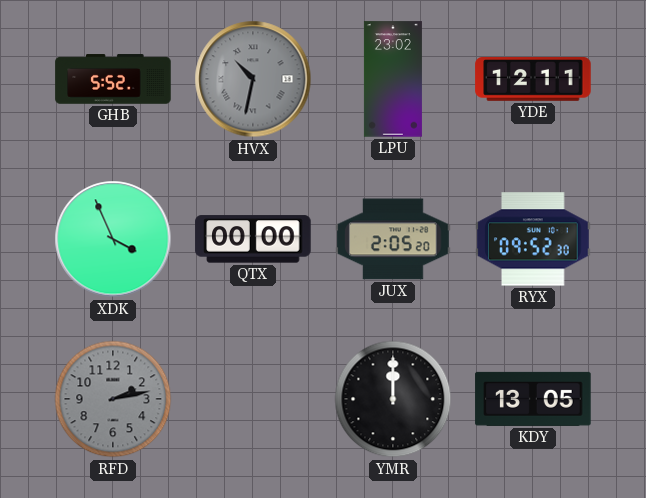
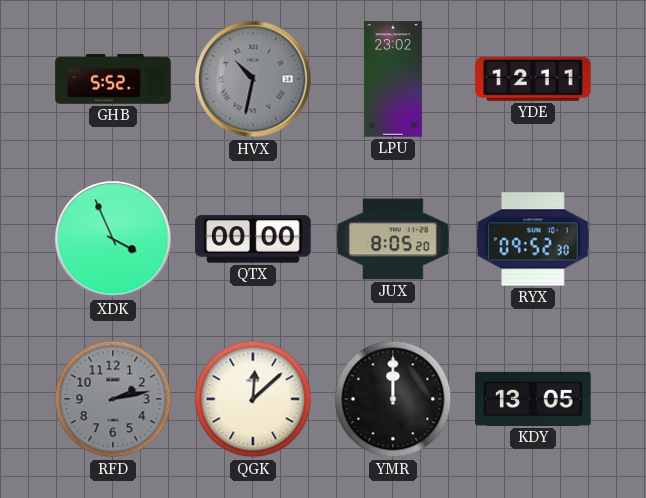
JUX: 2:05 -> 8:05
QGK: none -> 12:08
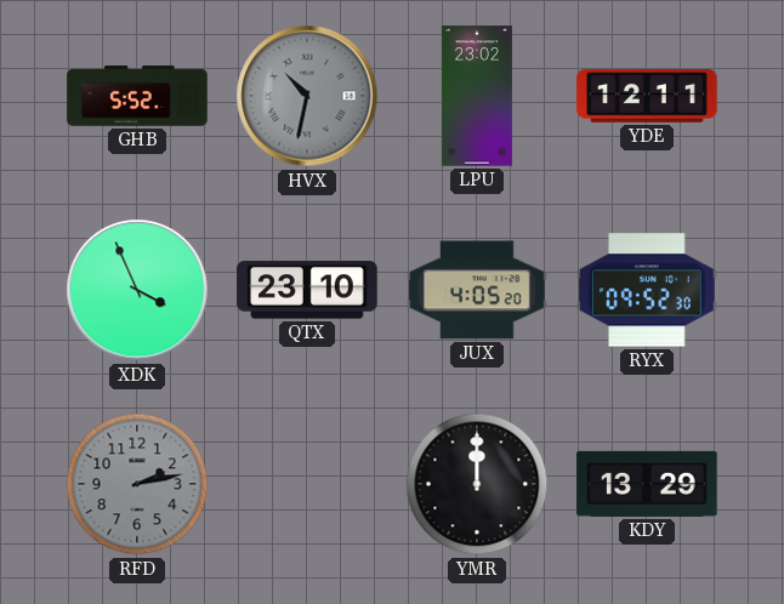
QTX: 00:00 -> 23:10
JUX: 8:05 -> 4:05
QGK: 12:08 -> none
KDY: 13:05 -> 13:29
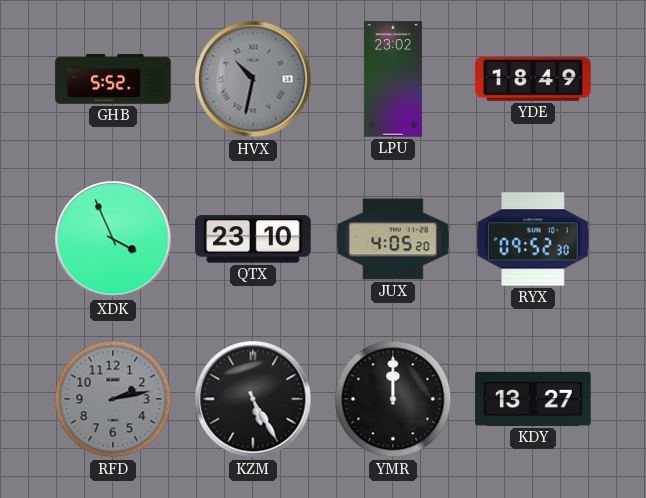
YDE: 12:11 -> 18:49
KZM: none -> 5:25
KDY: 13:29 -> 13:27
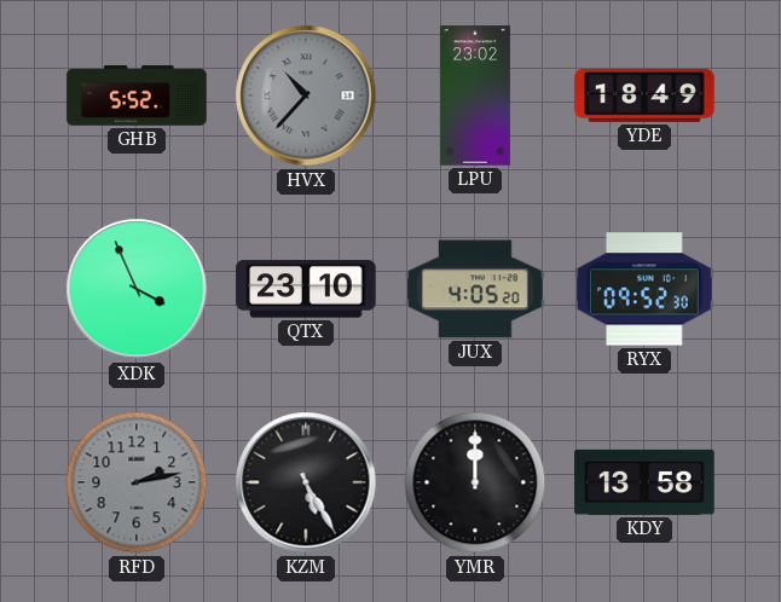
HVX: 10:32 -> 10:37
KDY: 13:27 -> 13:58
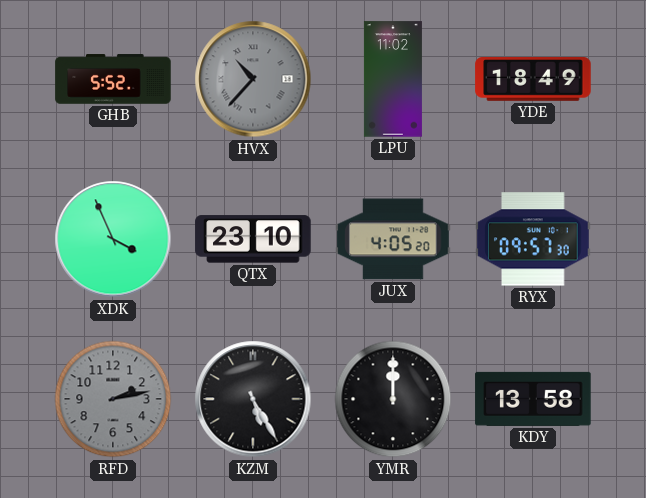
LPU: 23:02 -> 11:02
RYX: 09:52 -> 09:57
